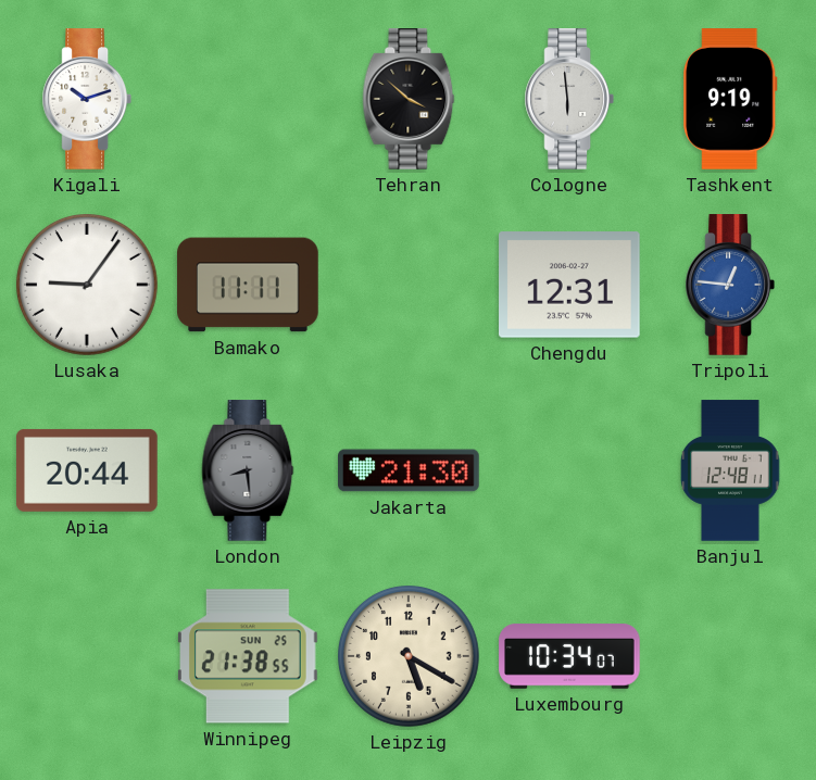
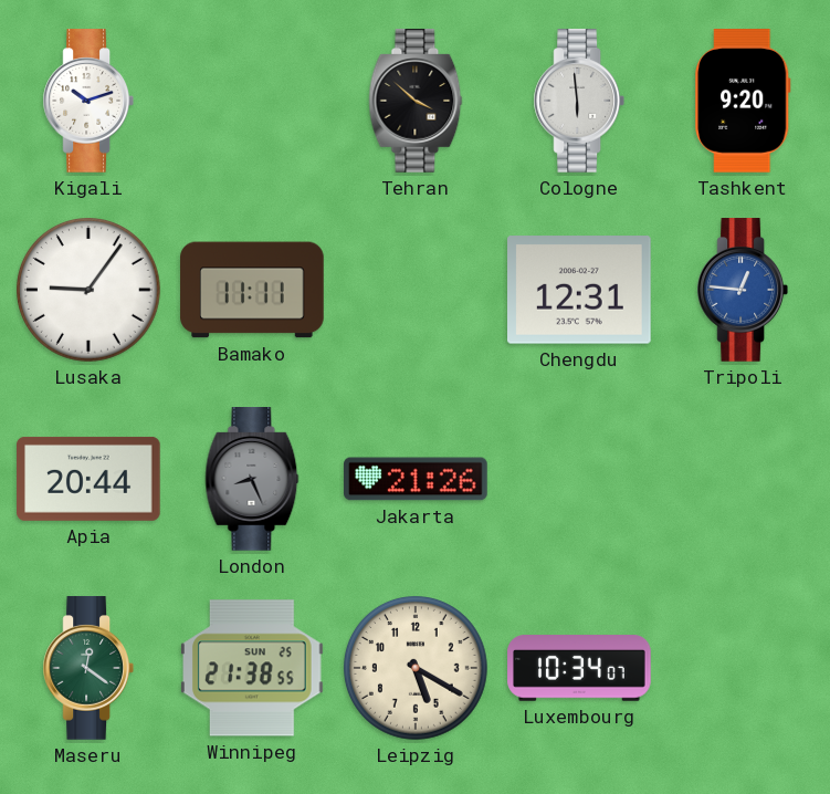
Tashkent: 9:19 -> 9:20
London: 8:29 -> 8:26
Jakarta: 21:30 -> 21:26
Banjul: 12:48 -> none
Maseru: none -> 12:21
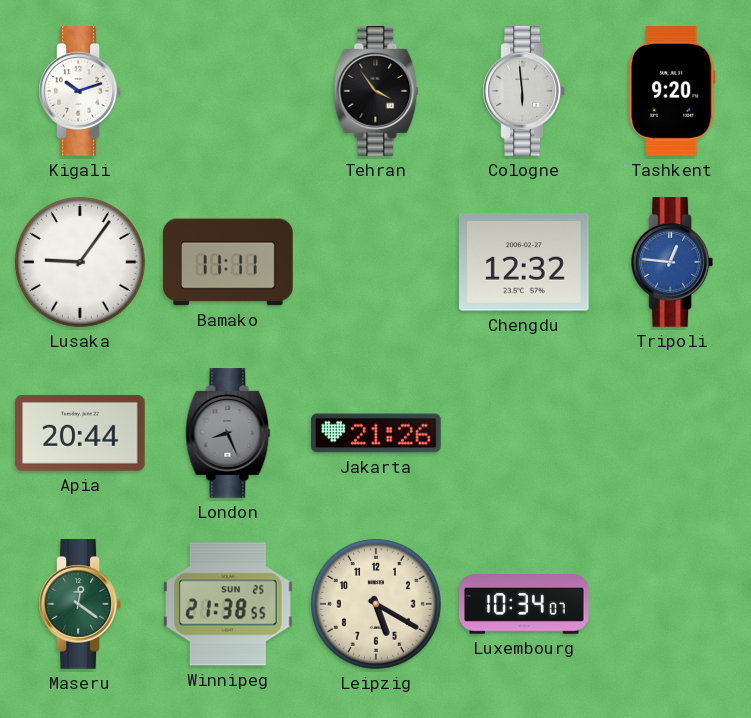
Tehran: 3:52 -> 3:54
Chengdu: 12:31 -> 12:32
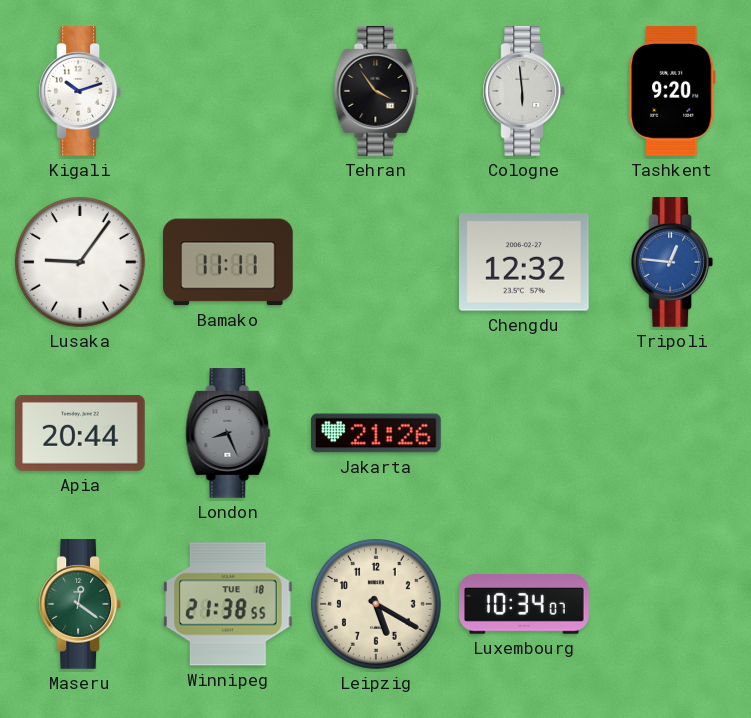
Winnipeg date: SUN 25 -> TUE 18
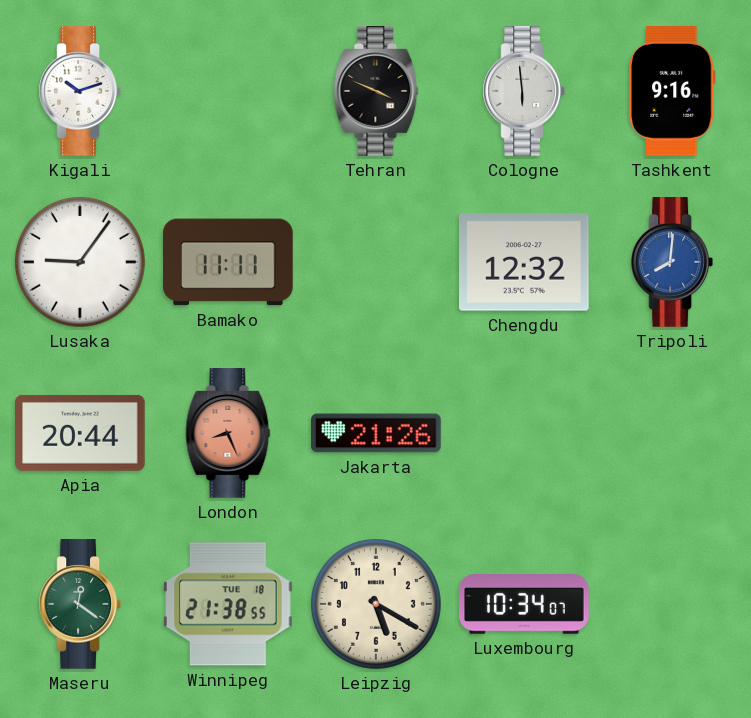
Tehran: 3:54 -> 3:49
Tashkent: 9:20 -> 9:16
Tripoli: 12:46 -> 8:01
London dial: grey -> salmon
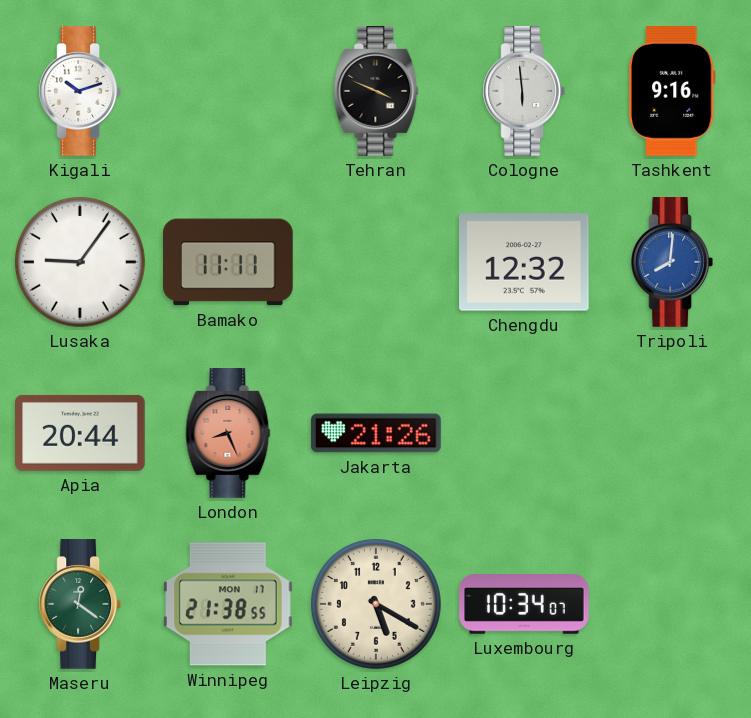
Winnipeg date: TUE 18 -> MON 17
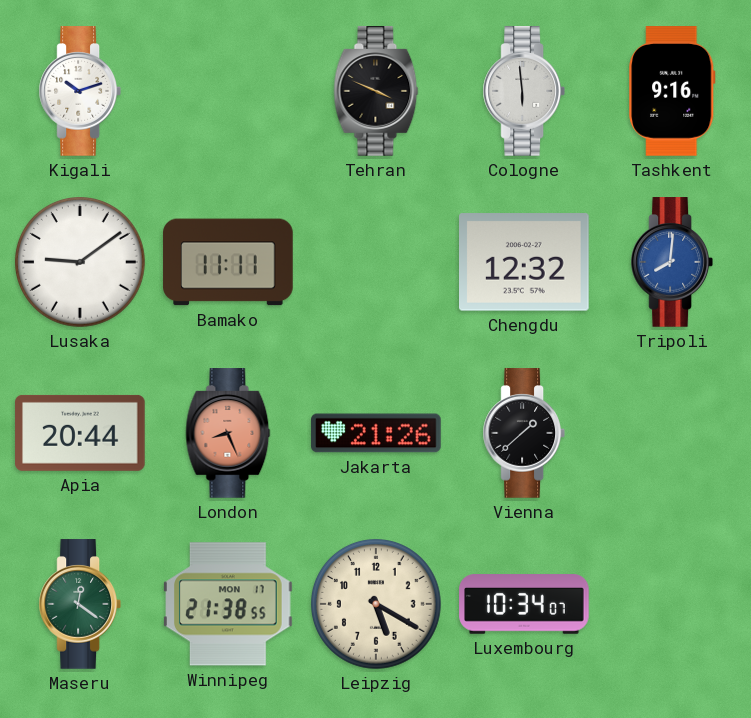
Lusaka: 9:06 -> 9:09
Vienna: none -> 1:38
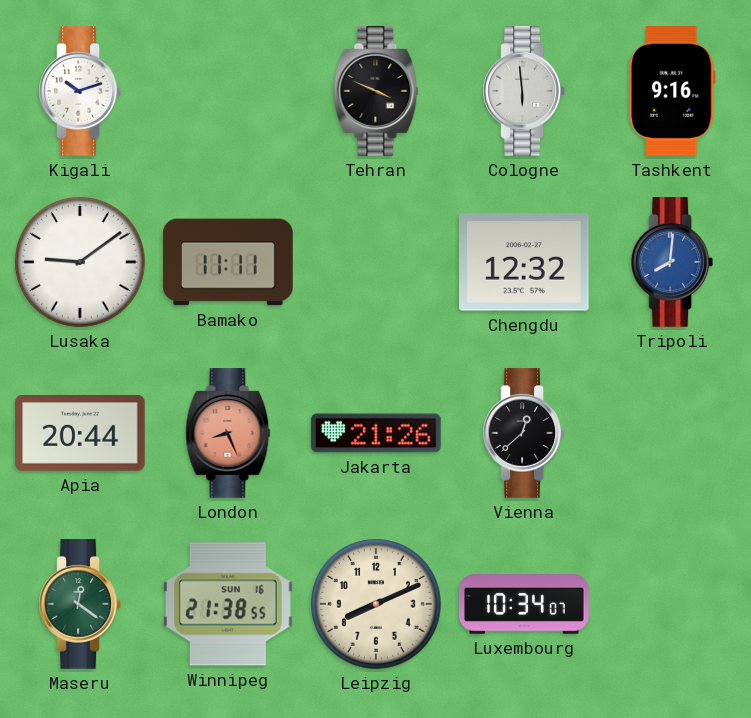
Vienna: 1:38 -> 12:38
Winnipeg date: MON 17 -> SUN 16
Leipzig: 5:20 -> 8:11
